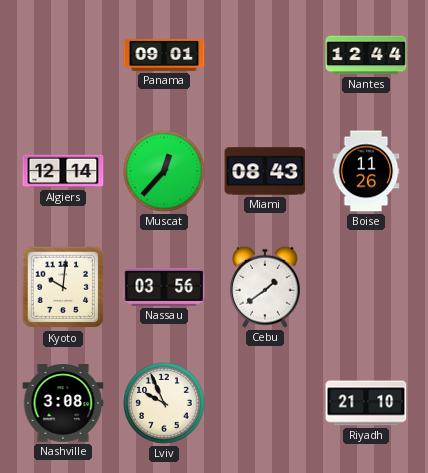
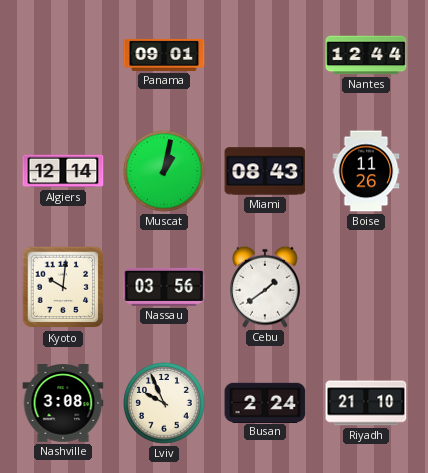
Muscat: 12:37 -> 1:02
Busan: none -> 2:24
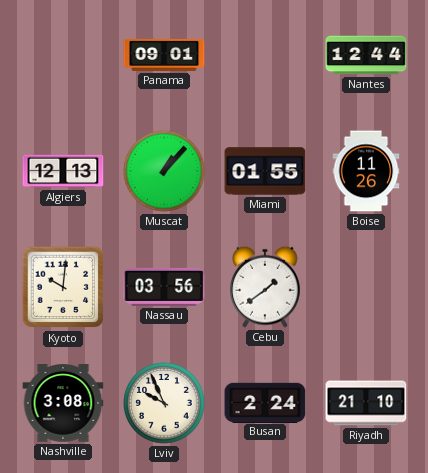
Algiers: 12:14 -> 12:13
Muscat: 1:02 -> 1:07
Miami: 08:43 -> 01:55
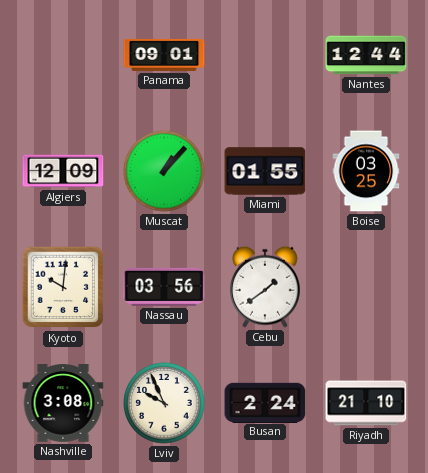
Algiers: 12:13 -> 12:09
Boise: 11:26 -> 03:25
